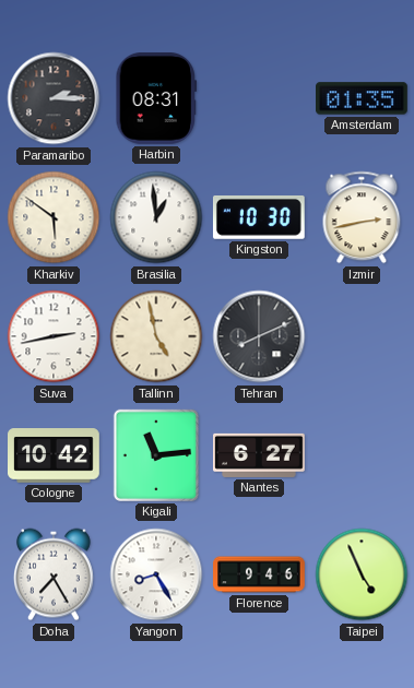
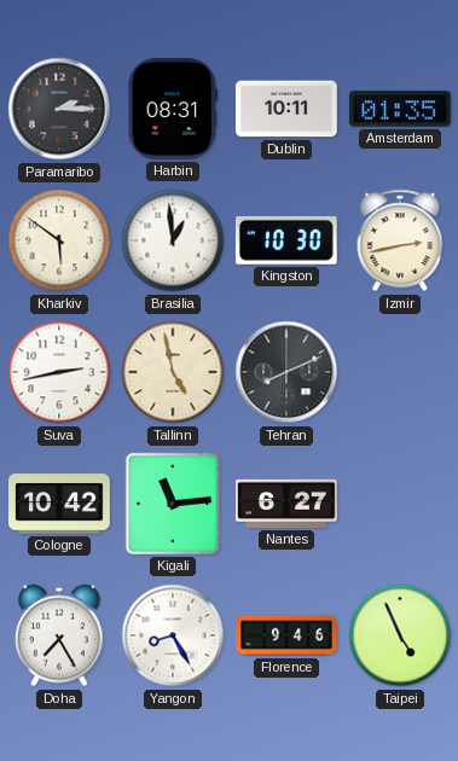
Dublin: none -> 10:11
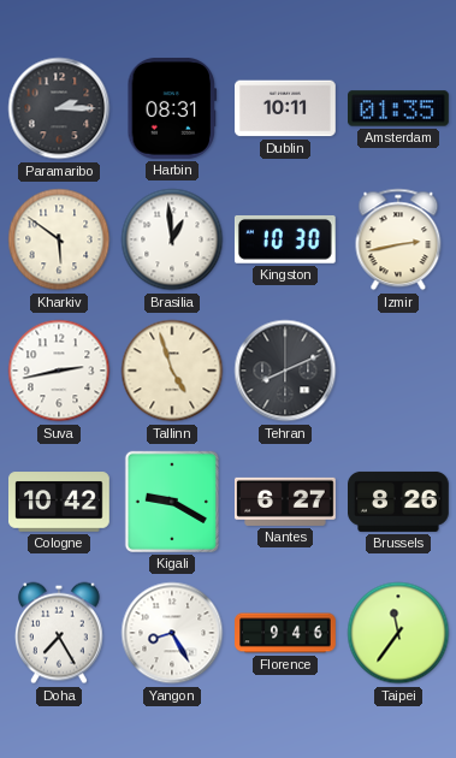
Tallinn: 4:58 -> 4:57
Kigali: 11:14 -> 9:20
Brussels: none -> 8:26
Taipei: 4:56 -> 11:36
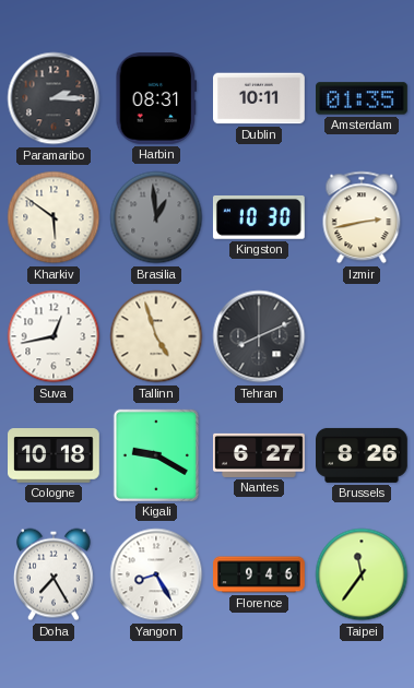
Brasilia dial: white -> grey
Suva: 2:43 -> 12:43
Cologne: 10:42 -> 10:18
